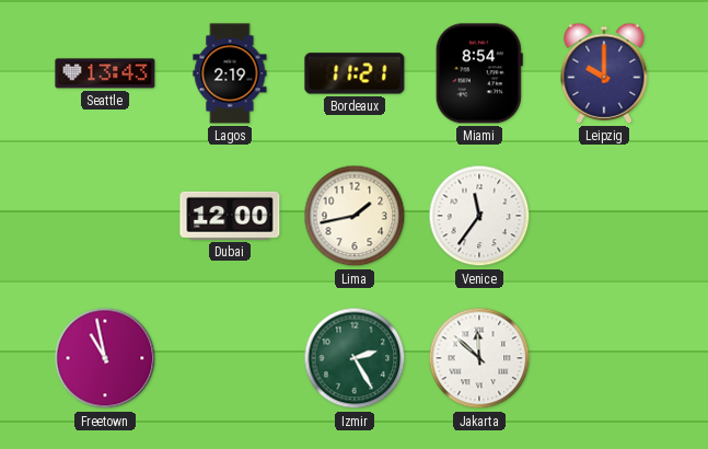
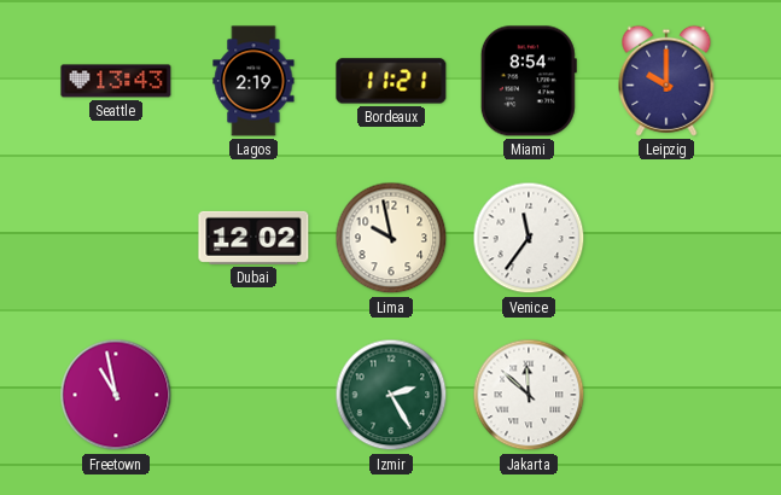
Dubai: 12:00 -> 12:02
Lima: 1:43 -> 9:58
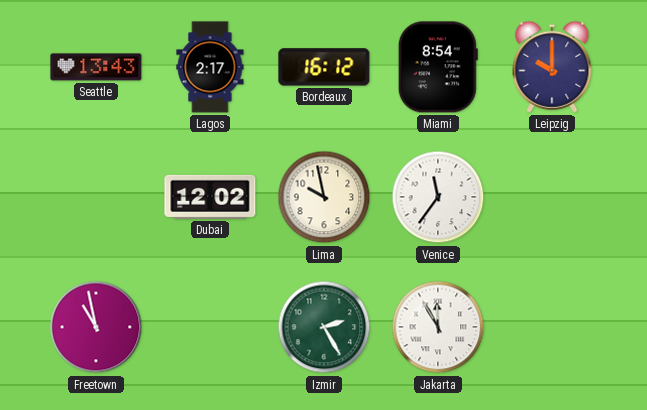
Lagos: 2:19 -> 2:17
Bordeaux: 11:21 -> 16:12
Jakarta: 11:52 -> 11:55
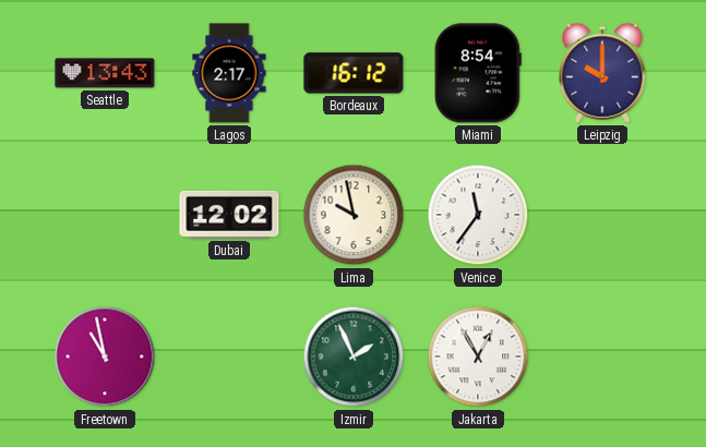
Izmir: 2:25 -> 1:56
Jakarta: 11:55 -> 12:55
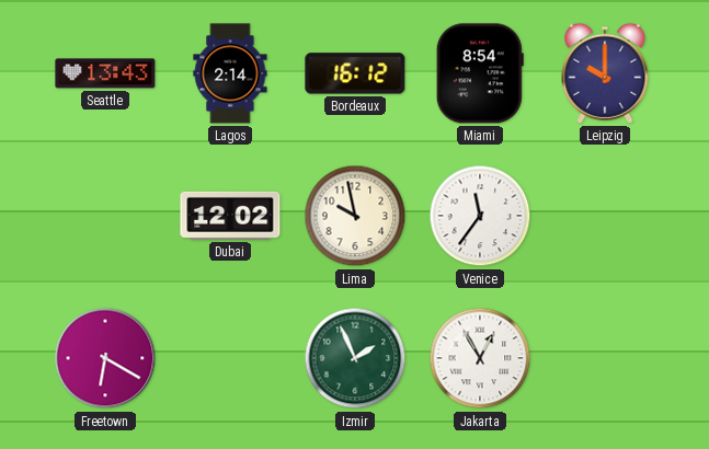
Lagos: 2:17 -> 2:14
Freetown: 10:58 -> 6:20
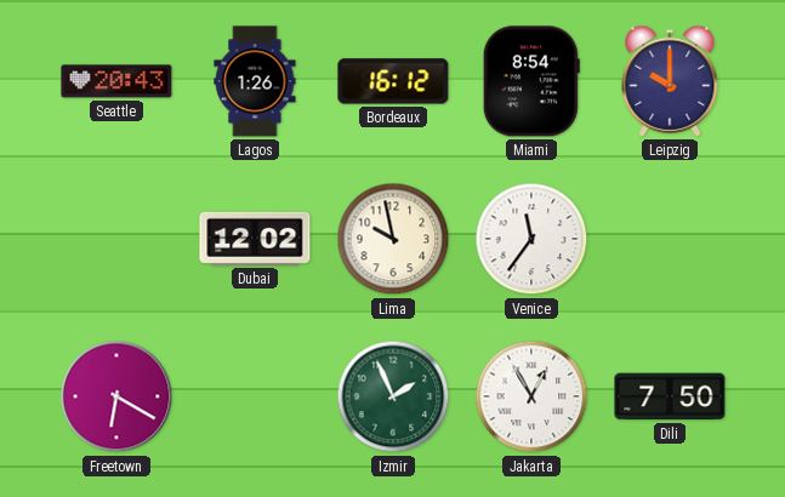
Seattle: 13:43 -> 20:43
Lagos: 2:14 -> 1:26
Dili: none -> 7:50
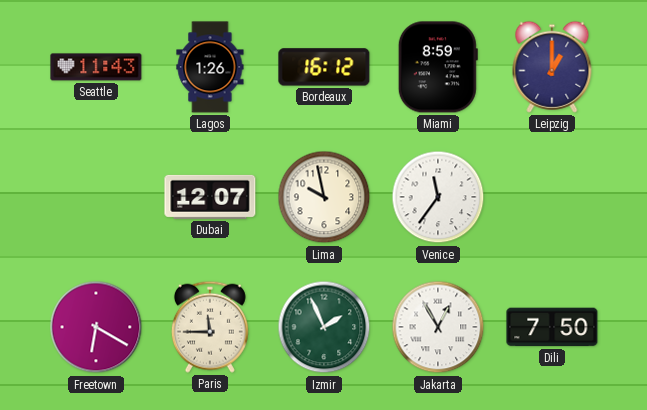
Seattle: 20:43 -> 11:43
Miami: 8:54 -> 8:59
Leipzig: 10:00 -> 1:00
Dubai: 12:02 -> 12:07
Paris: none -> 11:45
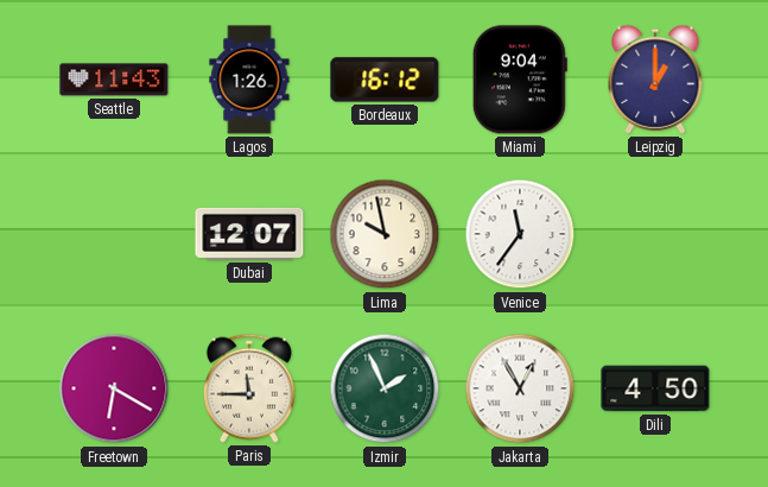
Miami: 8:59 -> 9:04
Dili: 7:50 -> 4:50
